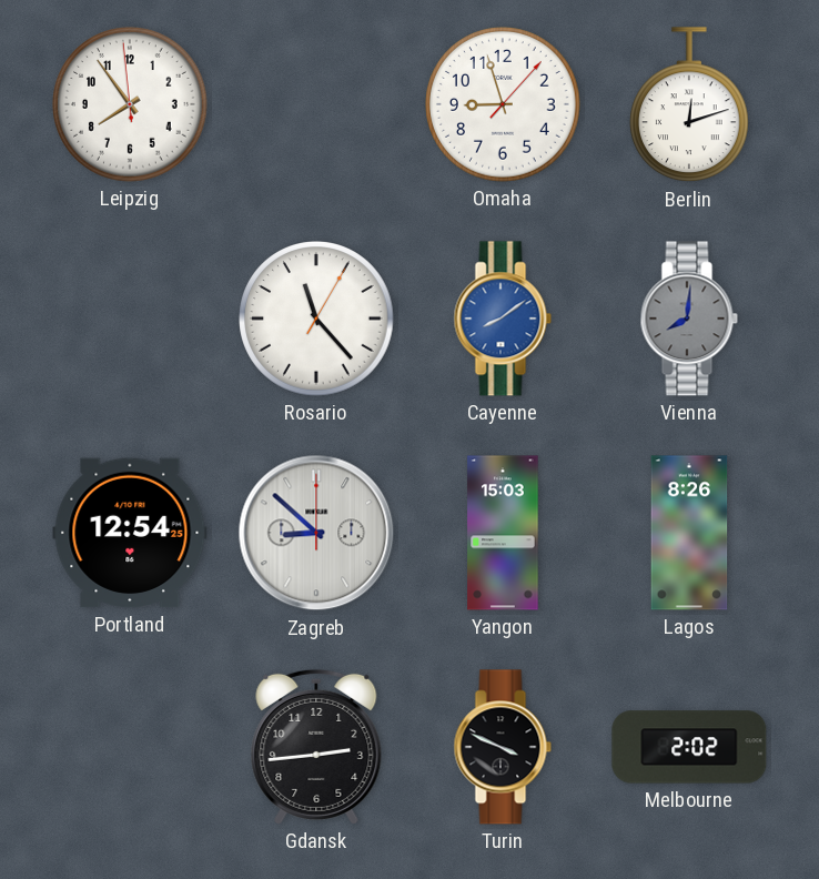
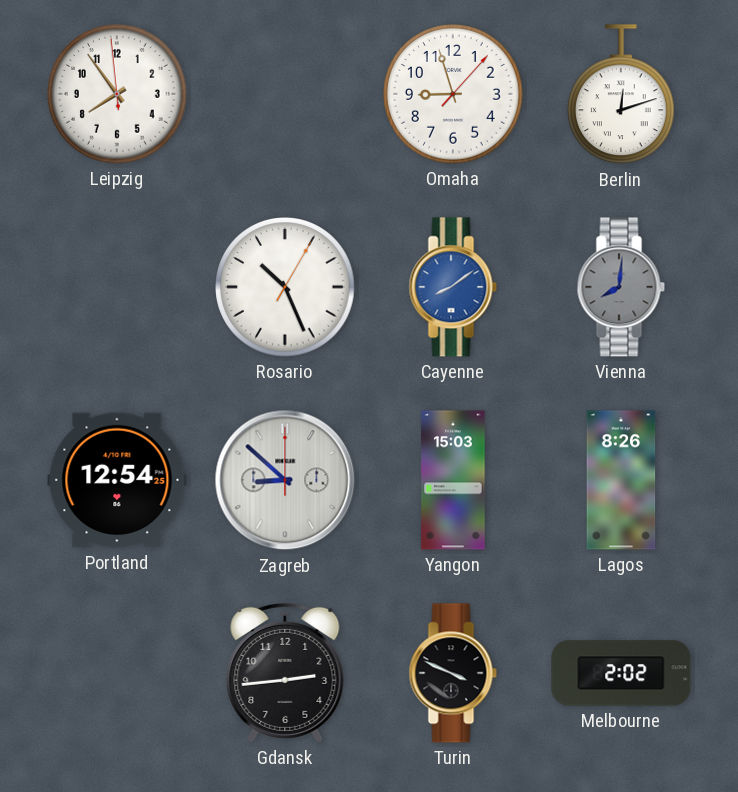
Rosario: 11:23 -> 10:26
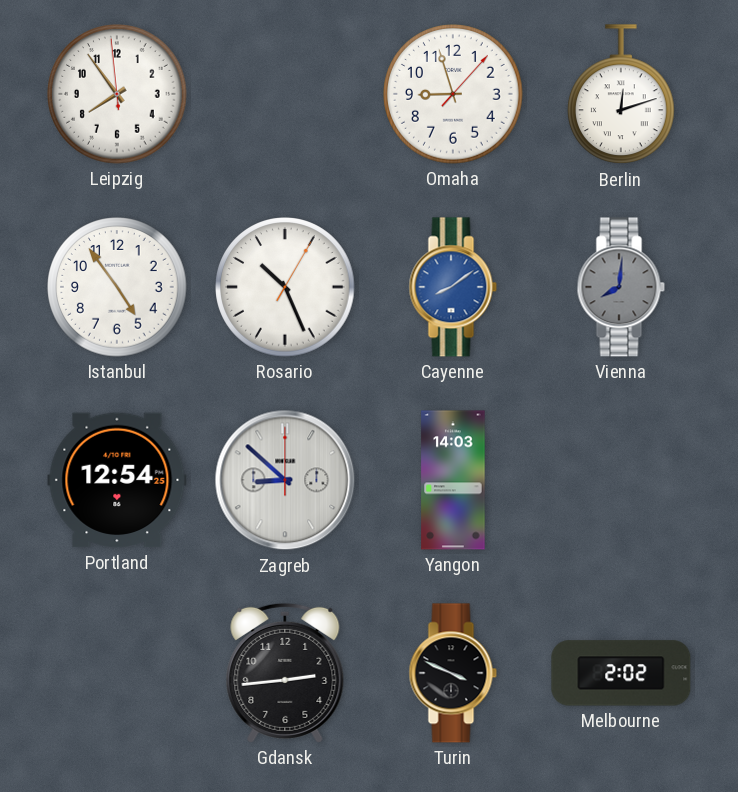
Istanbul: none -> 4:54
Yangon: 15:03 -> 14:03
Lagos: 8:26 -> none
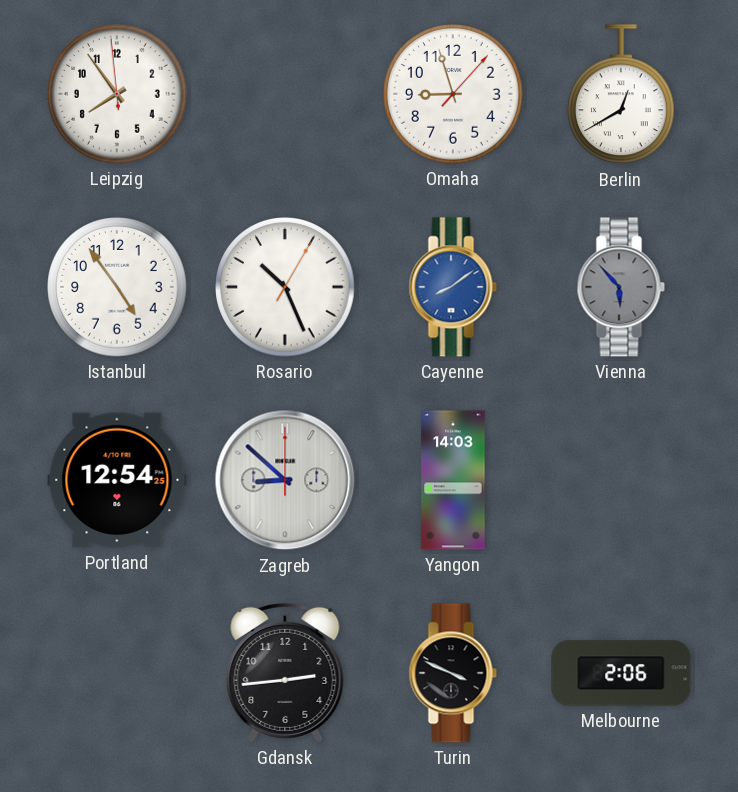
Berlin: 12:12 -> 12:40
Vienna: 8:01 -> 5:53
Melbourne: 2:02 -> 2:06
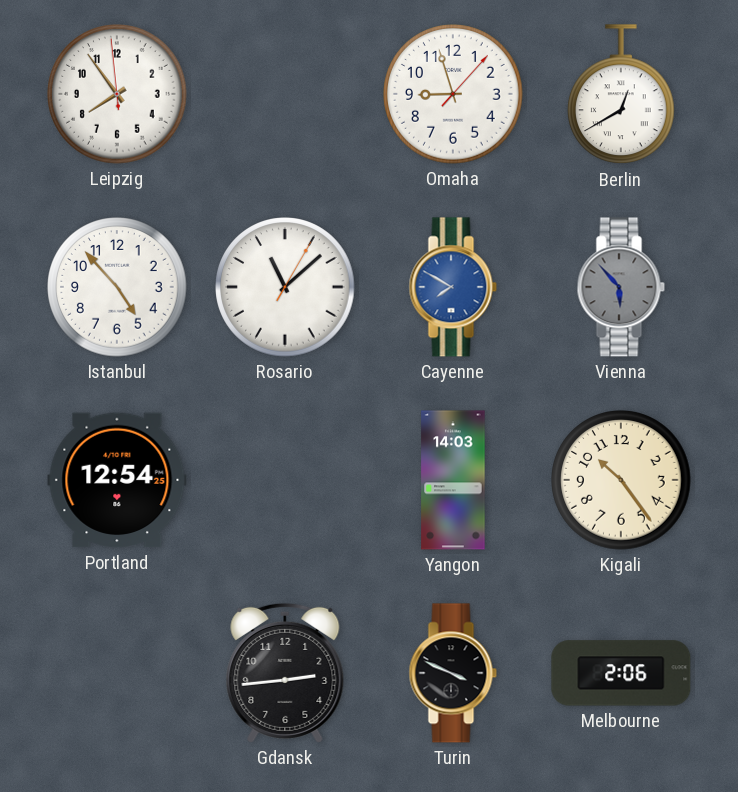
Istanbul: 4:54 -> 4:53
Rosario: 10:26 -> 11:08
Cayenne: 8:09 -> 7:50
Zagreb: 8:52 -> none
Kigali: none -> 10:24
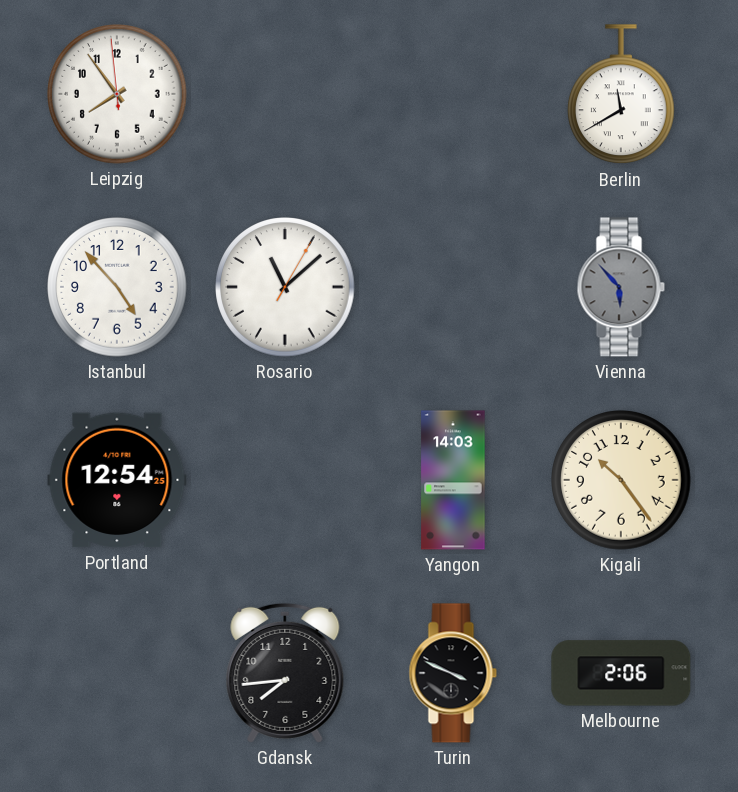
Omaha: 8:57 -> none
Berlin: 12:40 -> 11:40
Cayenne: 7:50 -> none
Gdansk: 2:44 -> 7:44
